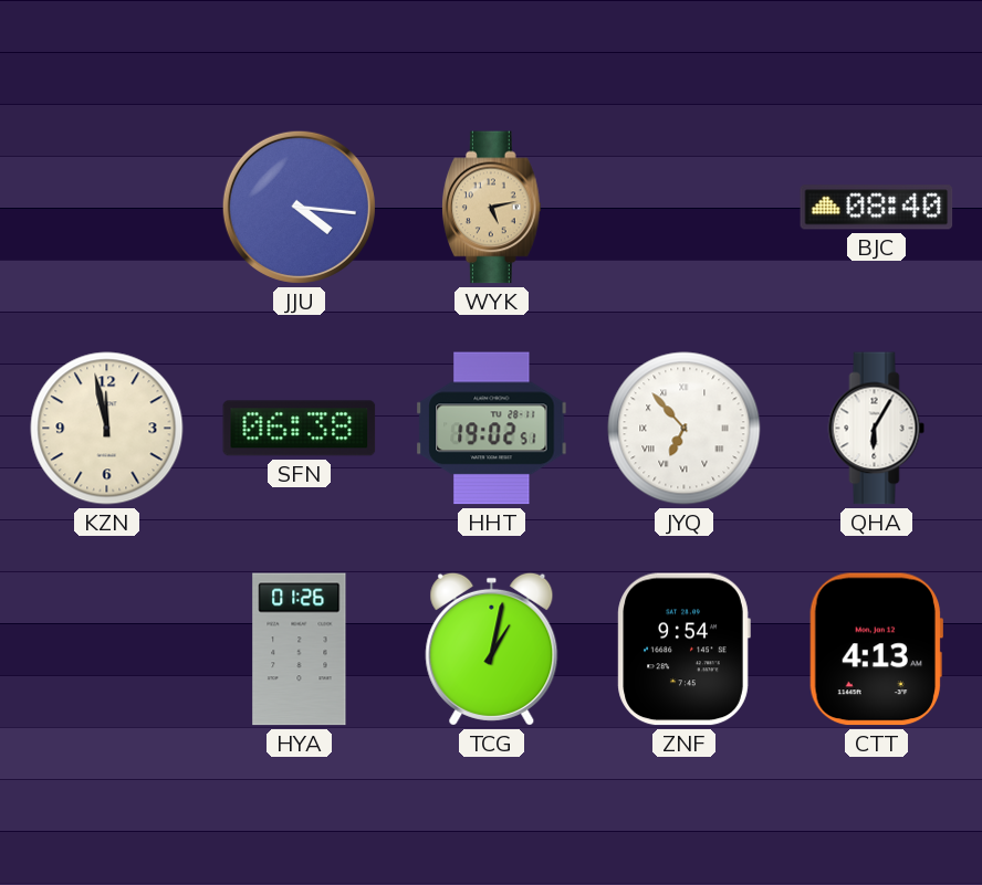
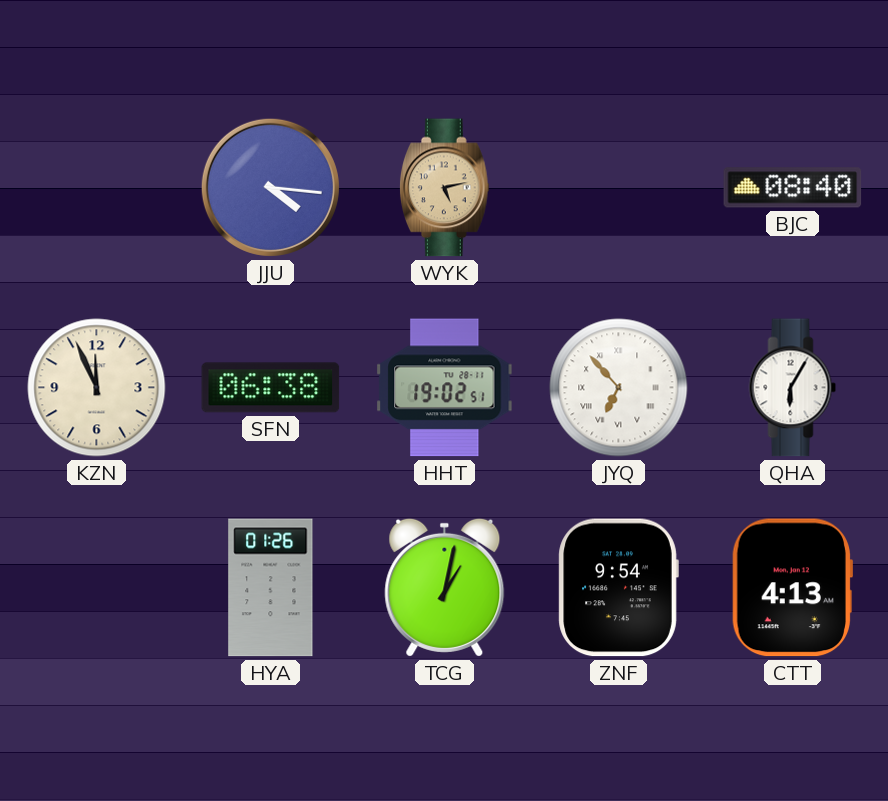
KZN: 11:58 -> 11:56
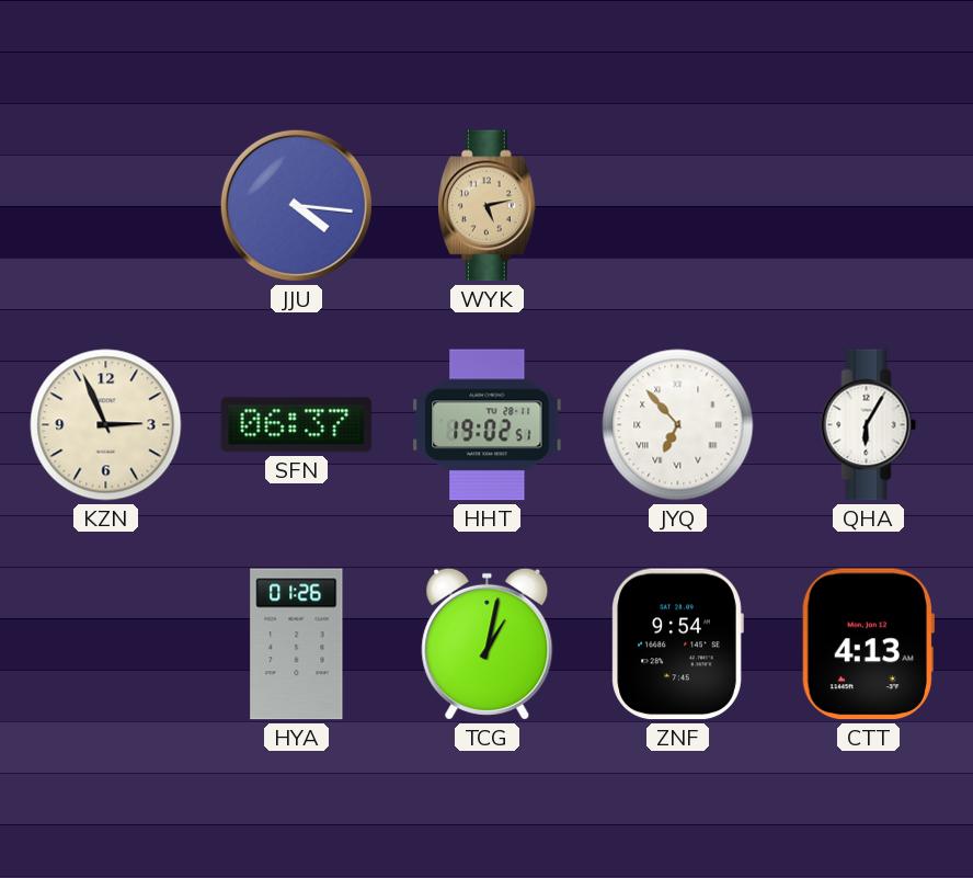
BJC: 08:40 -> none
KZN: 11:56 -> 2:56
SFN: 06:38 -> 06:37
